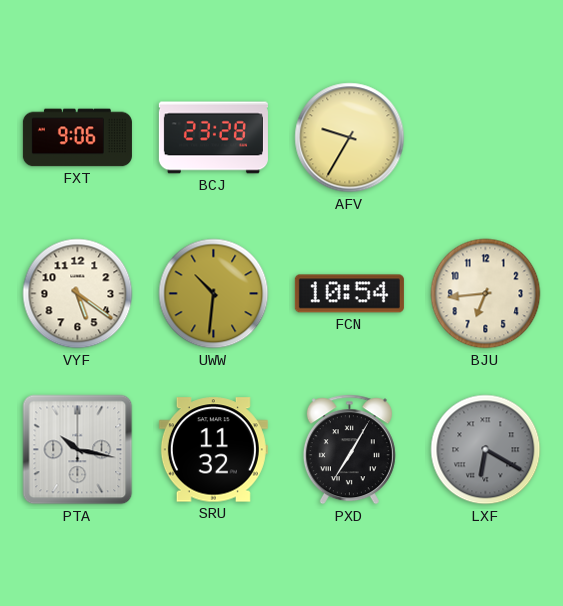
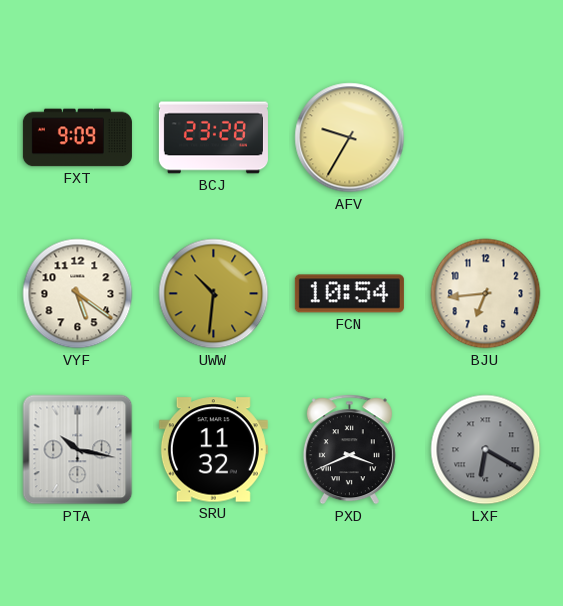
FXT: 9:06 -> 9:09
PXD: 7:05 -> 3:41
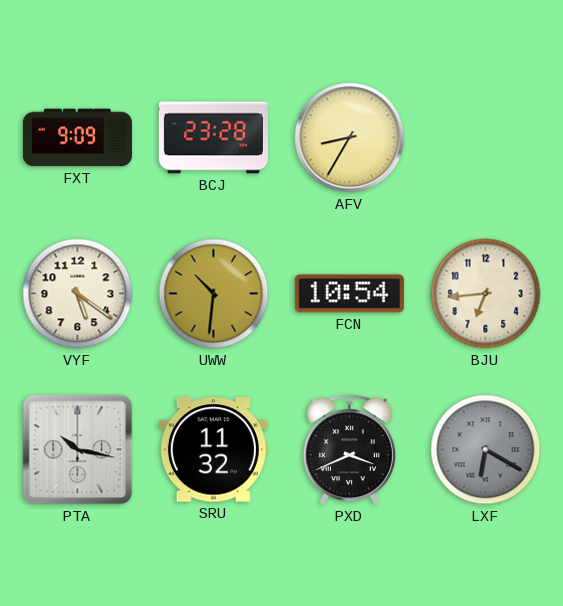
AFV: 9:35 -> 8:35
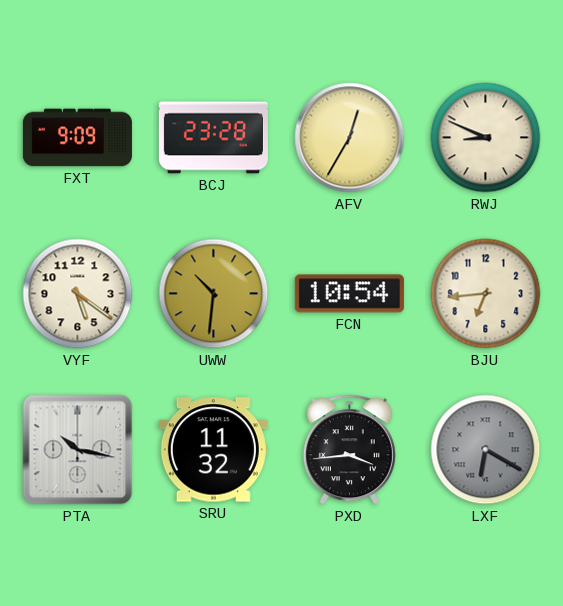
AFV: 8:35 -> 12:35
RWJ: none -> 8:49
PXD: 3:41 -> 3:44
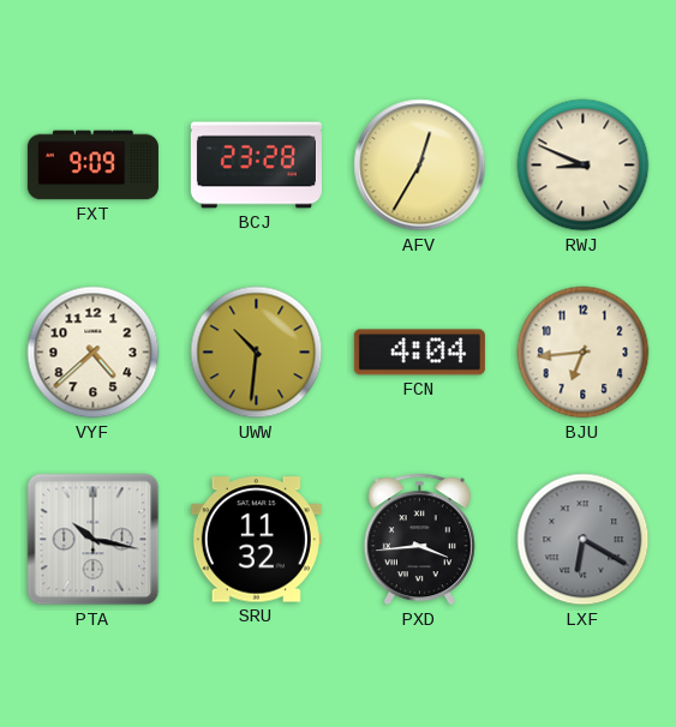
VYF: 5:21 -> 4:38
FCN: 10:54 -> 4:04
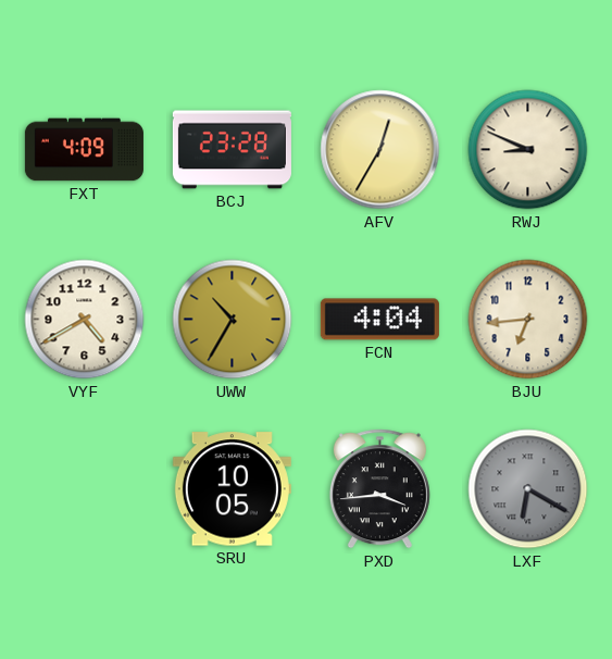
FXT: 9:09 -> 4:09
VYF: 4:38 -> 4:40
UWW: 10:31 -> 10:35
PTA: 10:17 -> none
SRU: 11:32 -> 10:05
